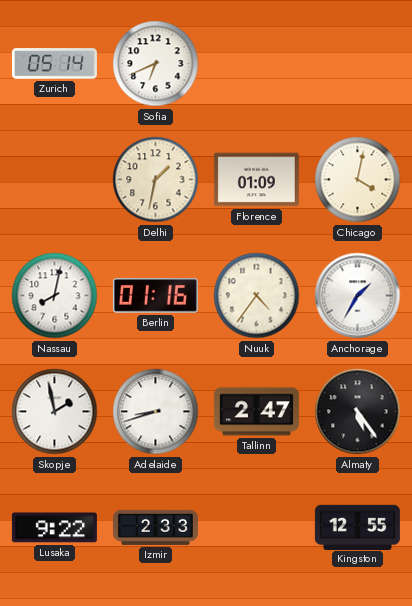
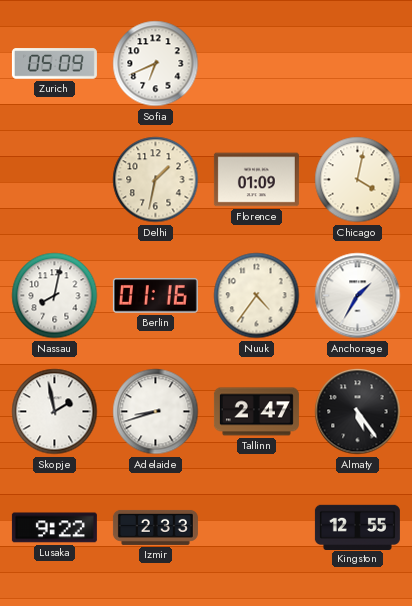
Zurich: 05:14 -> 05:09
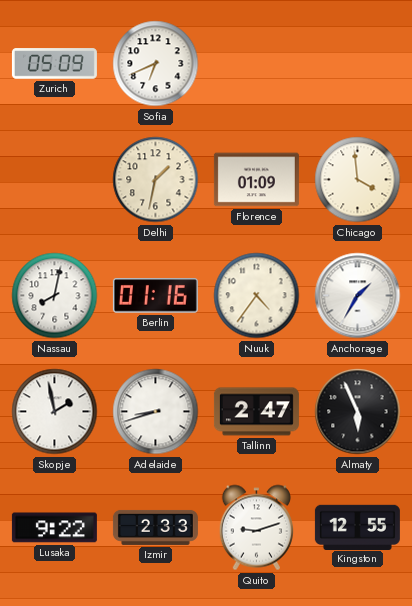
Chicago: 4:02 -> 3:59
Almaty: 5:24 -> 5:56
Quito: none -> 9:12
